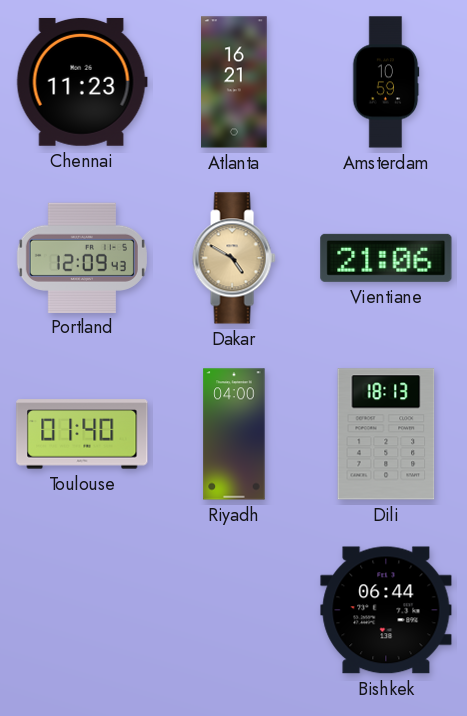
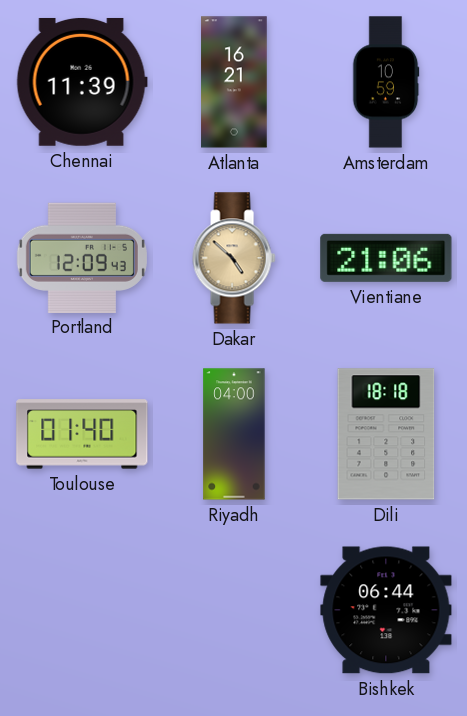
Chennai: 11:23 -> 11:39
Dakar: 4:50 -> 4:52
Dili: 18:13 -> 18:18
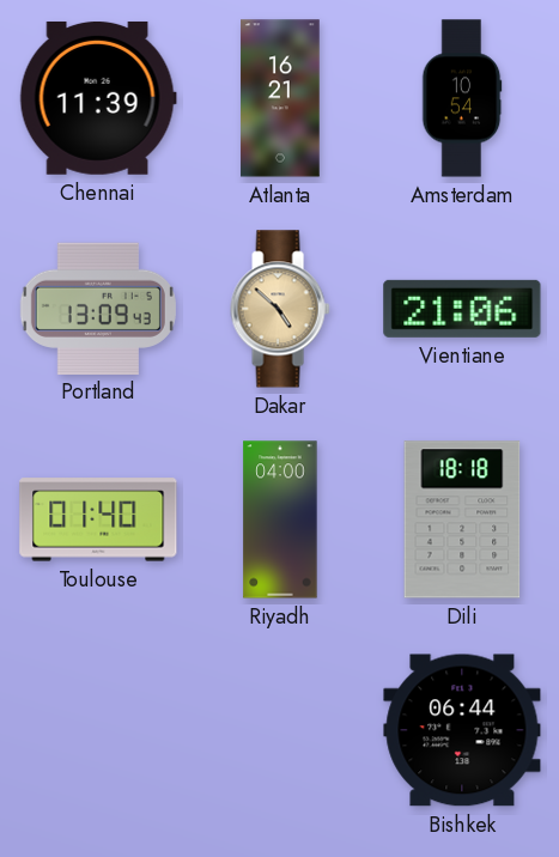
Amsterdam: 10:59 -> 10:54
Portland: 12:09 -> 13:09
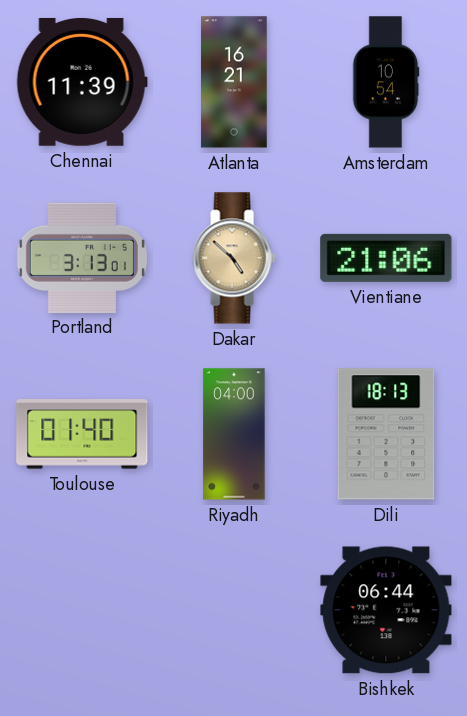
Portland: 13:09 -> 3:13
Dili: 18:18 -> 18:13
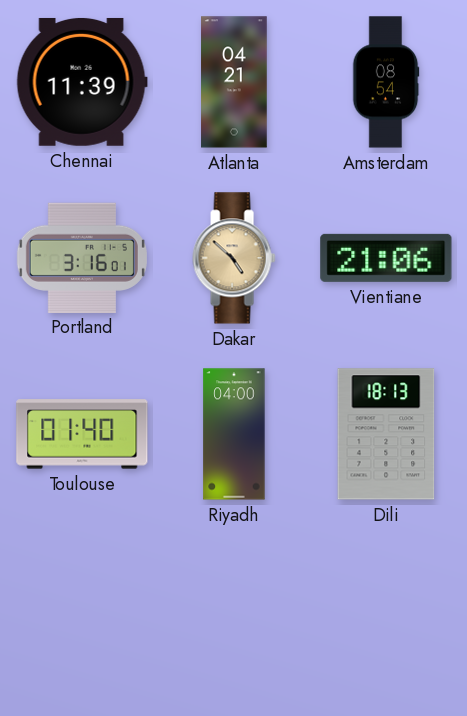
Atlanta: 16:21 -> 04:21
Amsterdam: 10:54 -> 08:54
Portland: 3:13 -> 3:16
Bishkek: 06:44 -> none
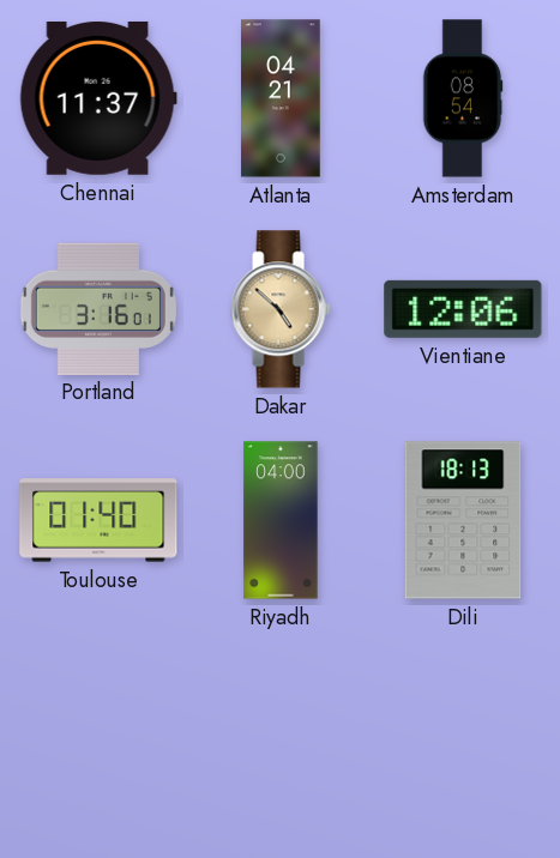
Chennai: 11:39 -> 11:37
Vientiane: 21:06 -> 12:06
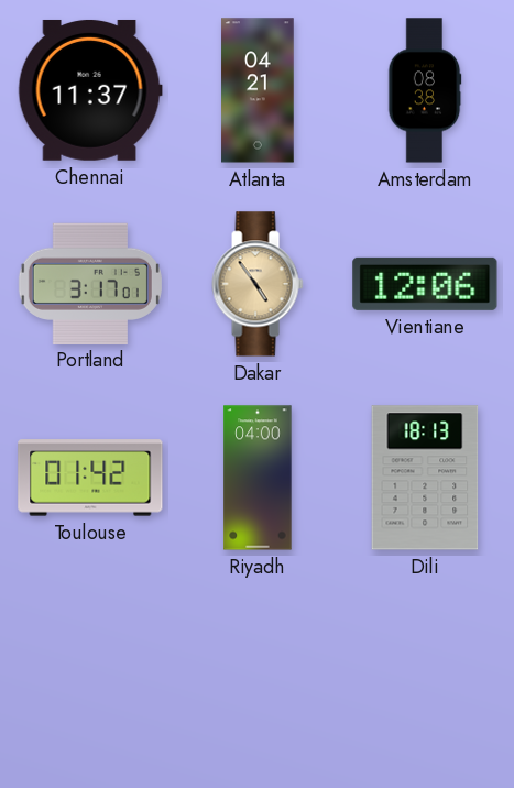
Amsterdam: 08:54 -> 08:38
Portland: 3:16 -> 3:17
Dakar: 4:52 -> 4:54
Toulouse: 01:40 -> 01:42
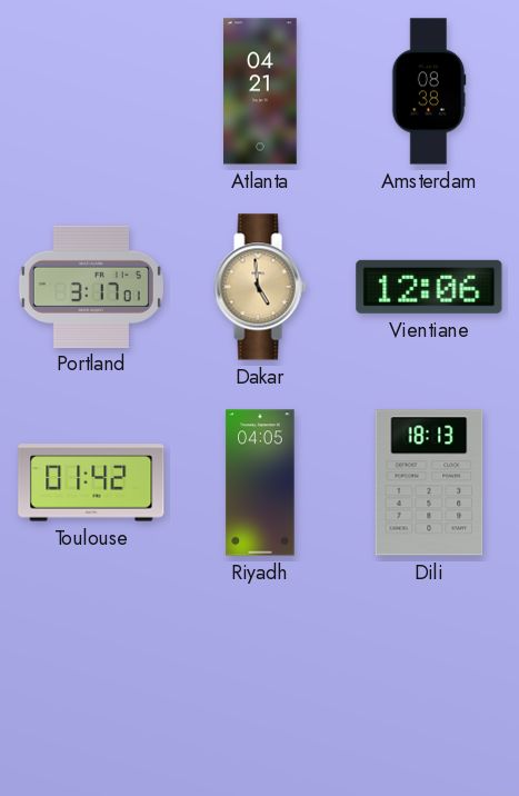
Chennai: 11:37 -> none
Dakar: 4:54 -> 4:59
Riyadh: 04:00 -> 04:05
